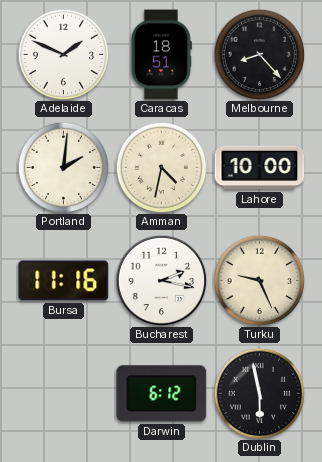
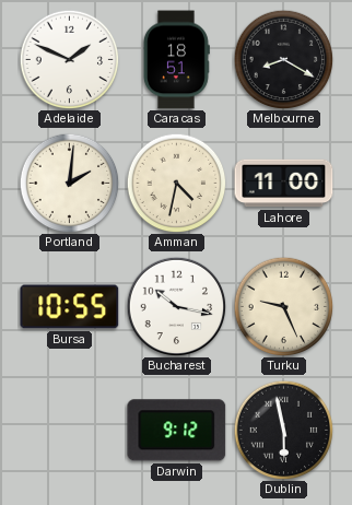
Melbourne: 8:23 -> 8:20
Lahore: 10:00 -> 11:00
Bursa: 11:16 -> 10:55
Bucharest: 2:17 -> 10:17
Darwin: 6:12 -> 9:12
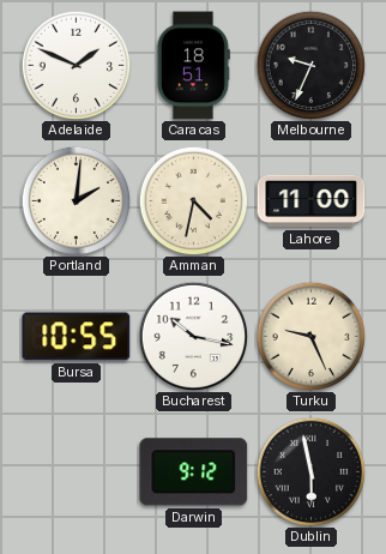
Melbourne: 8:20 -> 9:34
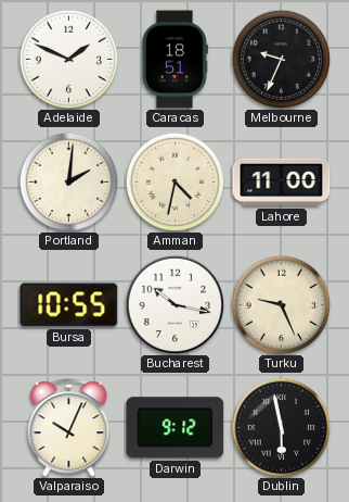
Valparaiso: none -> 10:04
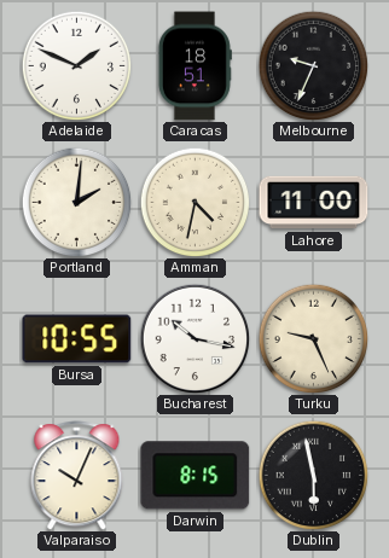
Darwin: 9:12 -> 8:15
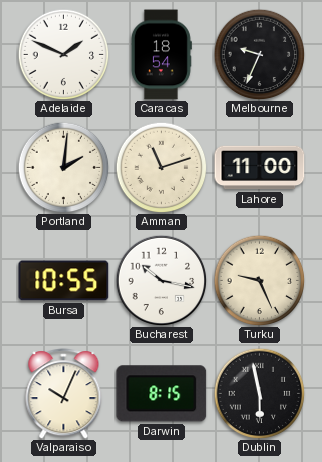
Caracas: 18:51 -> 18:54
Amman: 4:32 -> 11:12
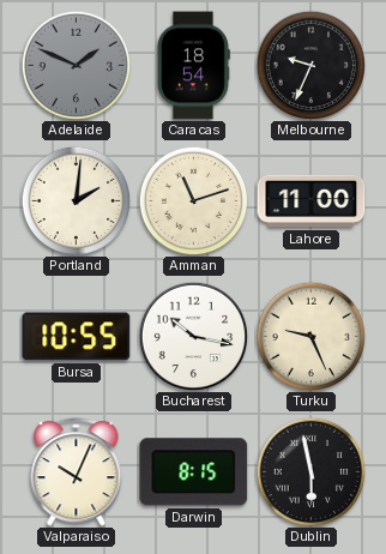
Adelaide dial: white -> grey
